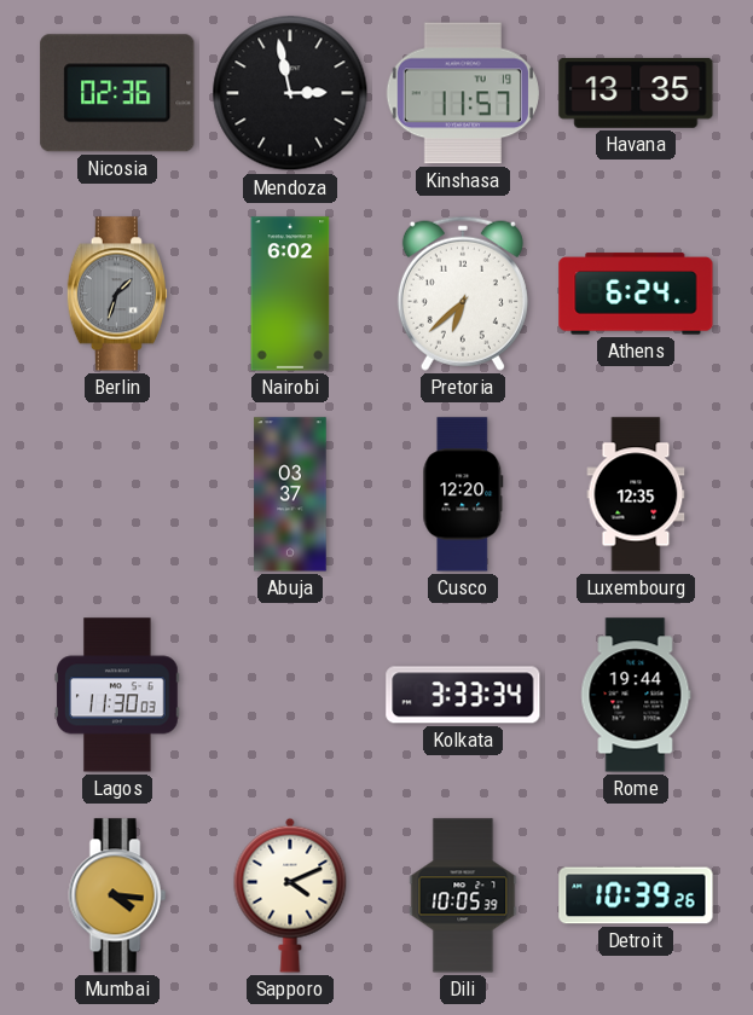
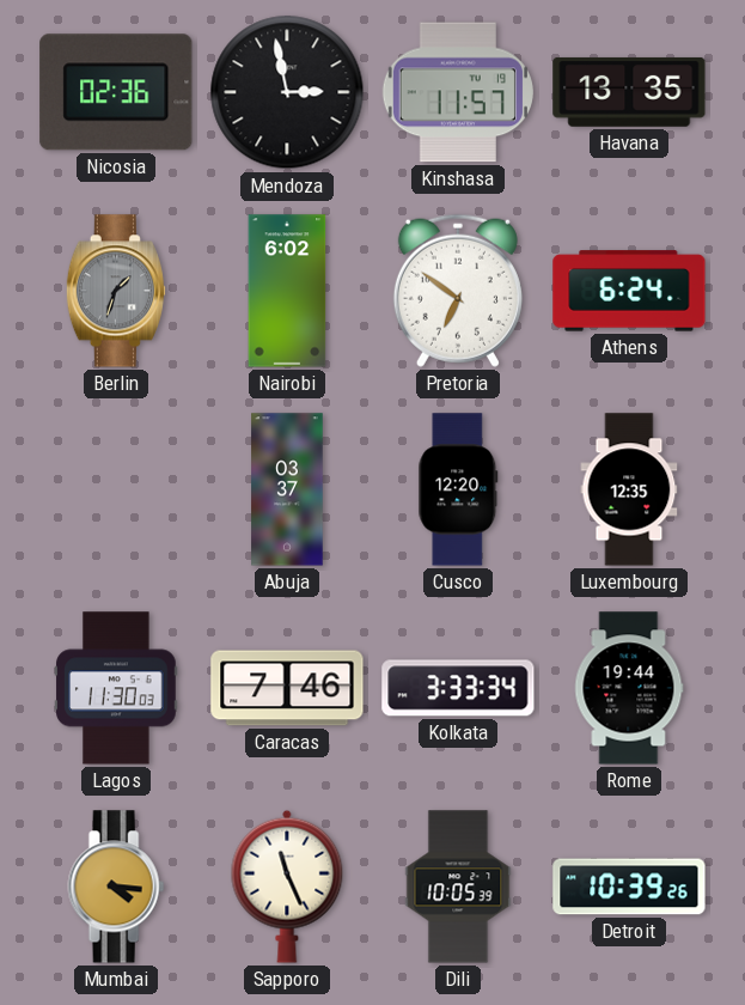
Pretoria: 6:38 -> 6:51
Caracas: none -> 7:46
Sapporo: 4:11 -> 11:26
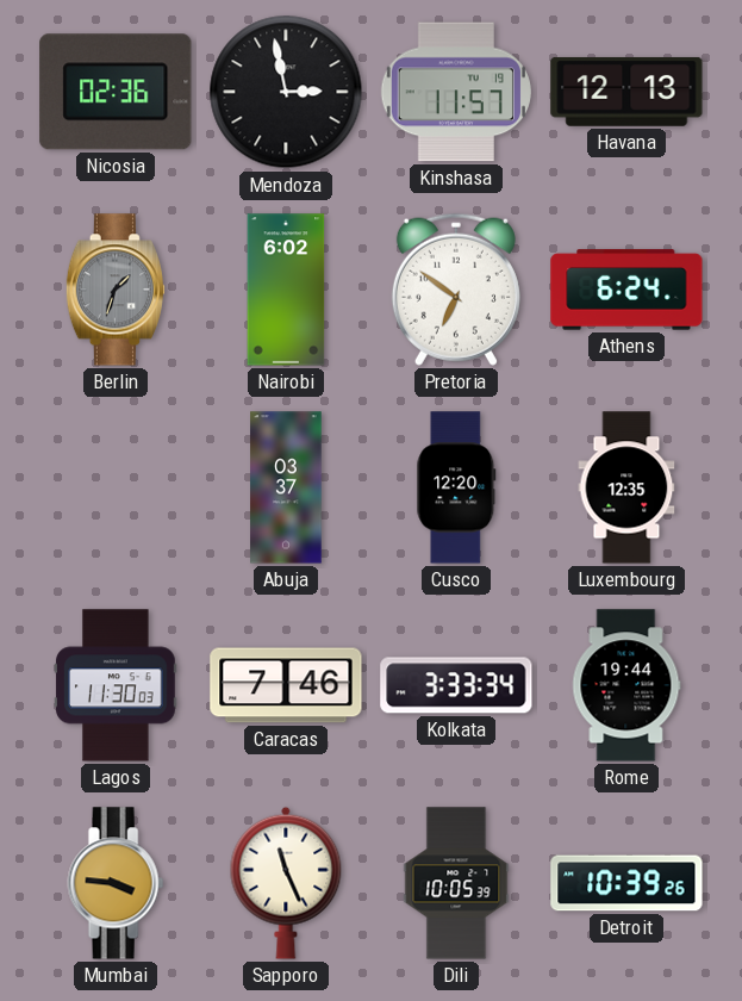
Havana: 13:35 -> 12:13
Mumbai: 4:16 -> 3:46
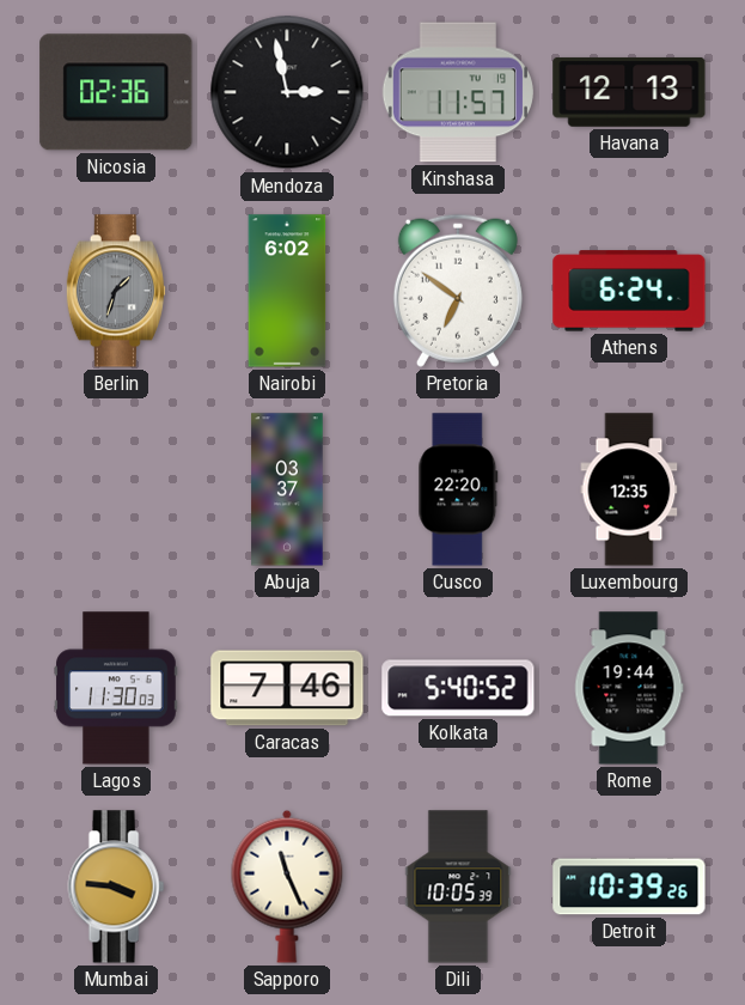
Cusco: 12:20 -> 22:20
Kolkata: 3:33 -> 5:40
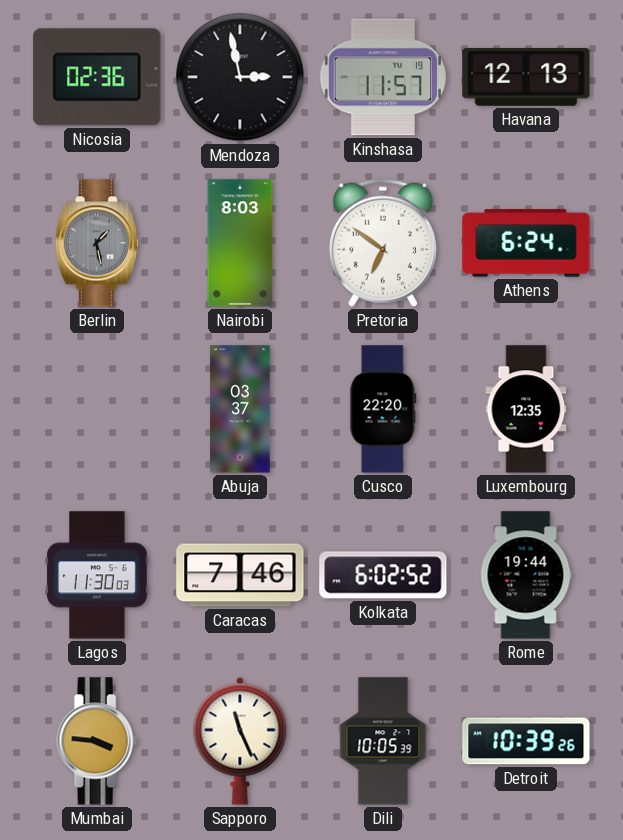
Berlin: 1:33 -> 1:28
Nairobi: 6:02 -> 8:03
Kolkata: 5:40 -> 6:02
